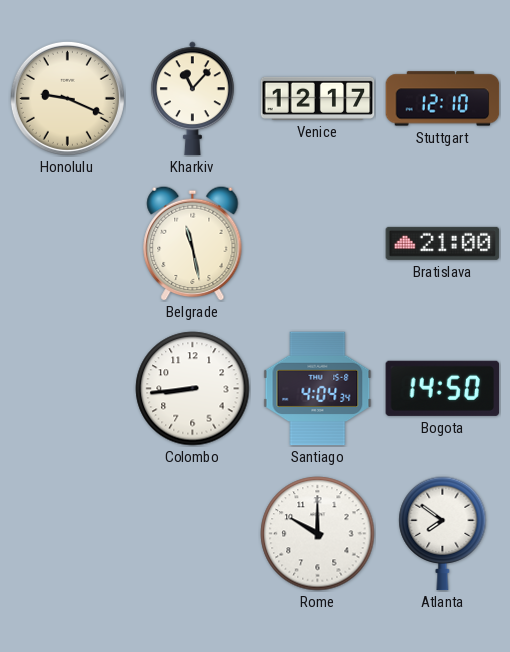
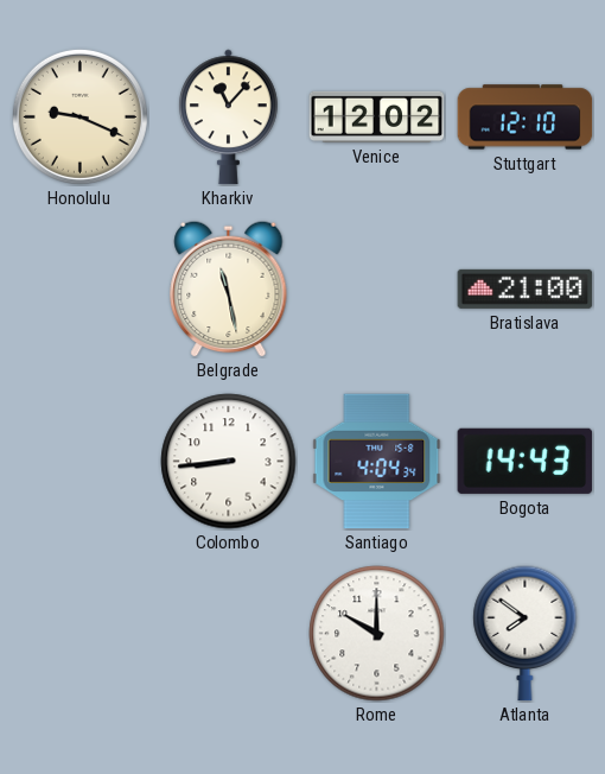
Venice: 12:17 -> 12:02
Bogota: 14:50 -> 14:43
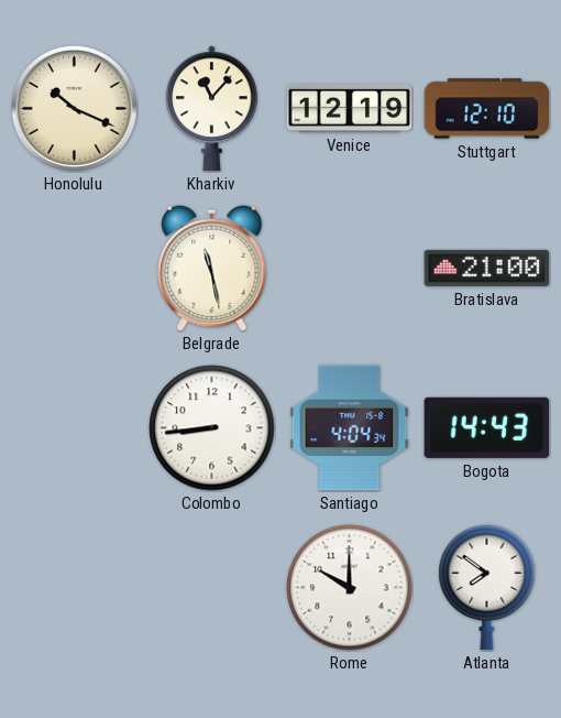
Honolulu: 9:19 -> 10:19
Venice: 12:02 -> 12:19
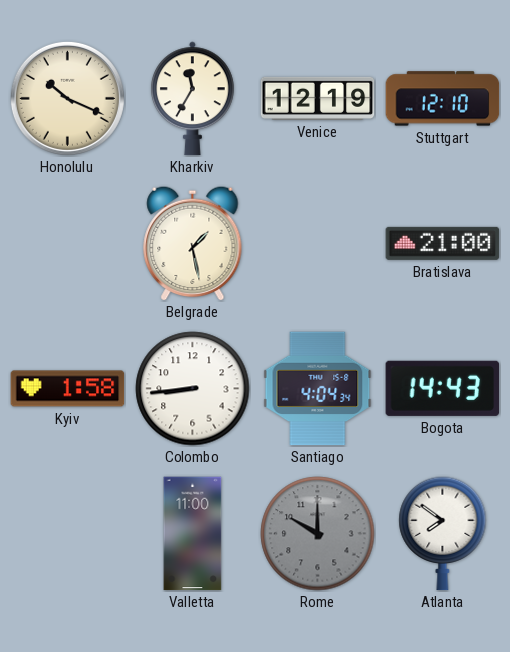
Kharkiv: 11:07 -> 11:35
Belgrade: 11:28 -> 1:28
Kyiv: none -> 1:58
Valletta: none -> 11:00
Rome dial: white -> grey
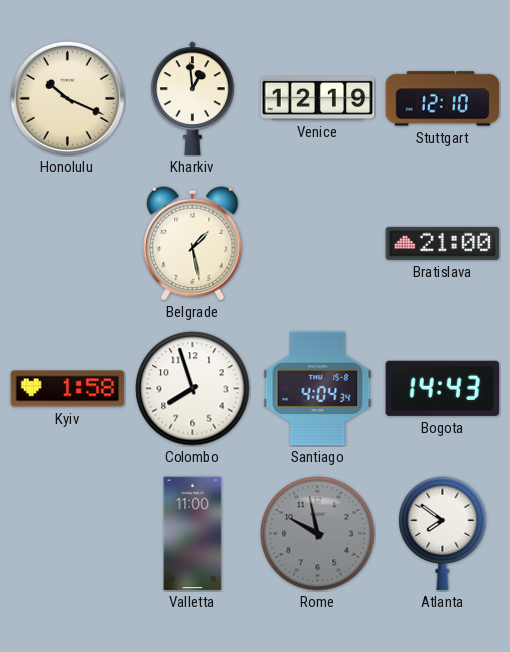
Kharkiv: 11:35 -> 12:59
Colombo: 8:44 -> 7:57
Rome: 10:00 -> 9:58
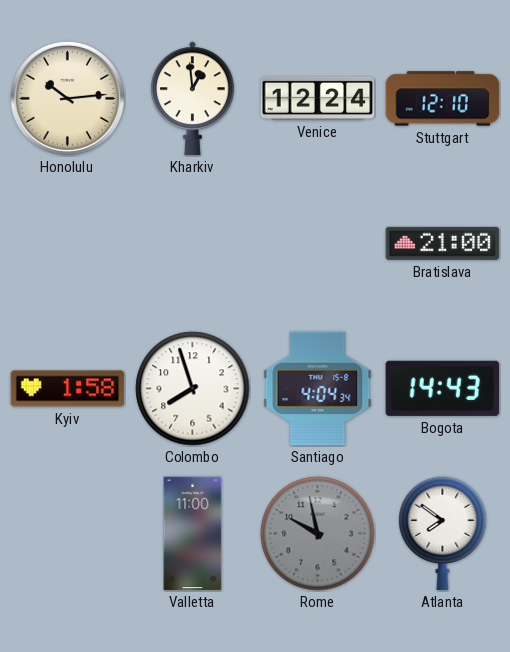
Honolulu: 10:19 -> 10:14
Venice: 12:19 -> 12:24
Belgrade: 1:28 -> none
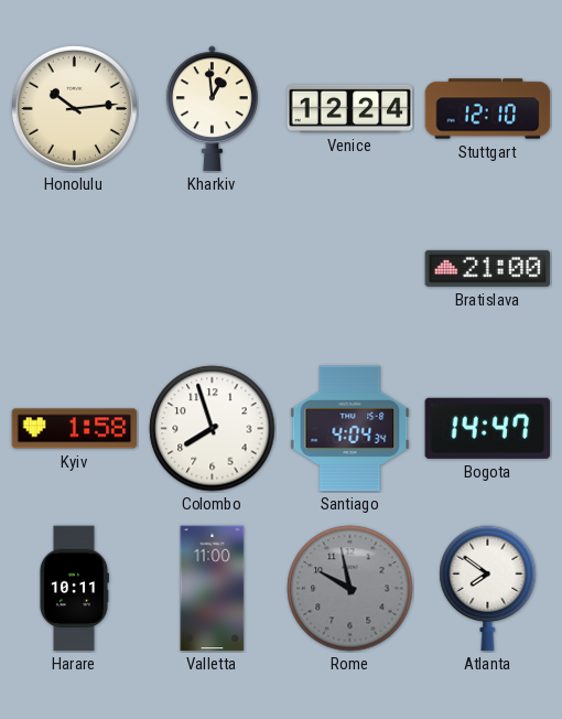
Bogota: 14:43 -> 14:47
Harare: none -> 10:11
